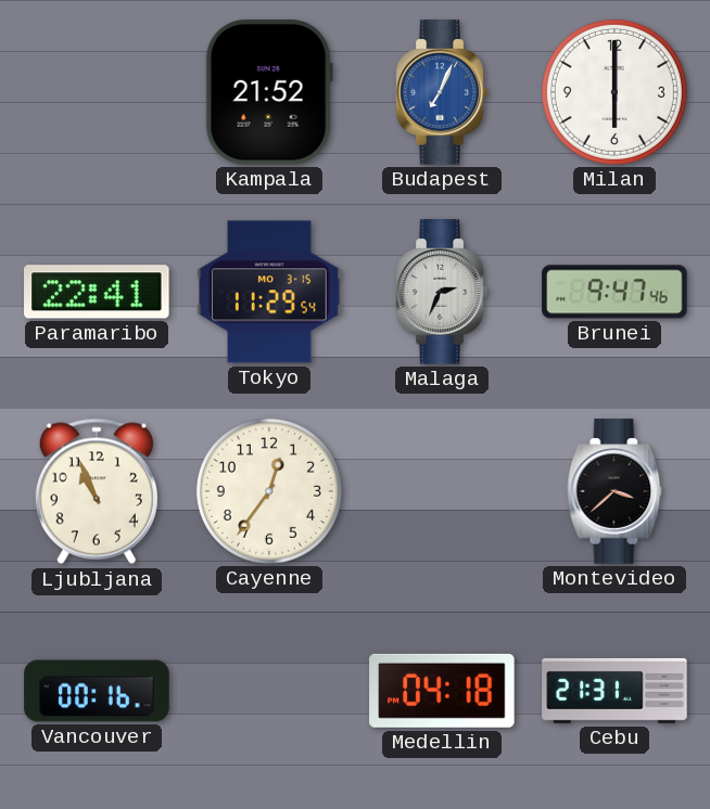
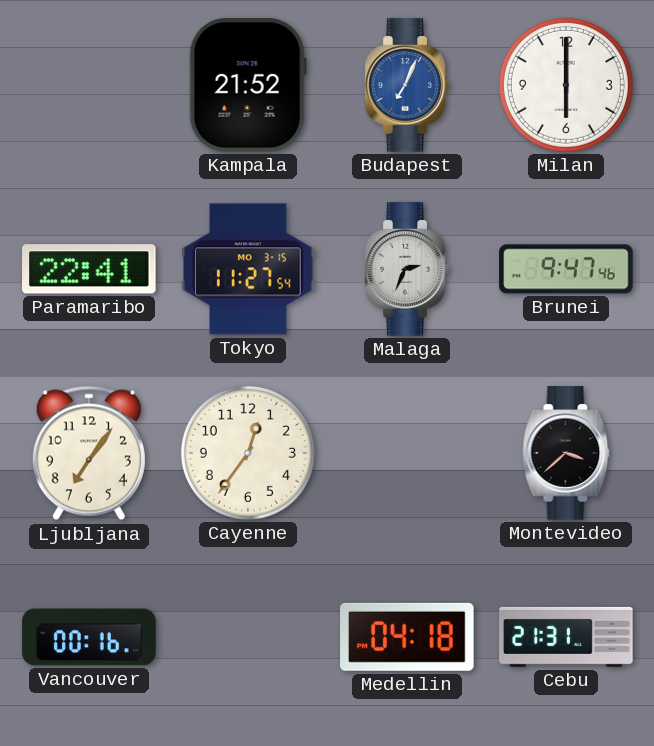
Tokyo: 11:29 -> 11:27
Ljubljana: 10:56 -> 7:06
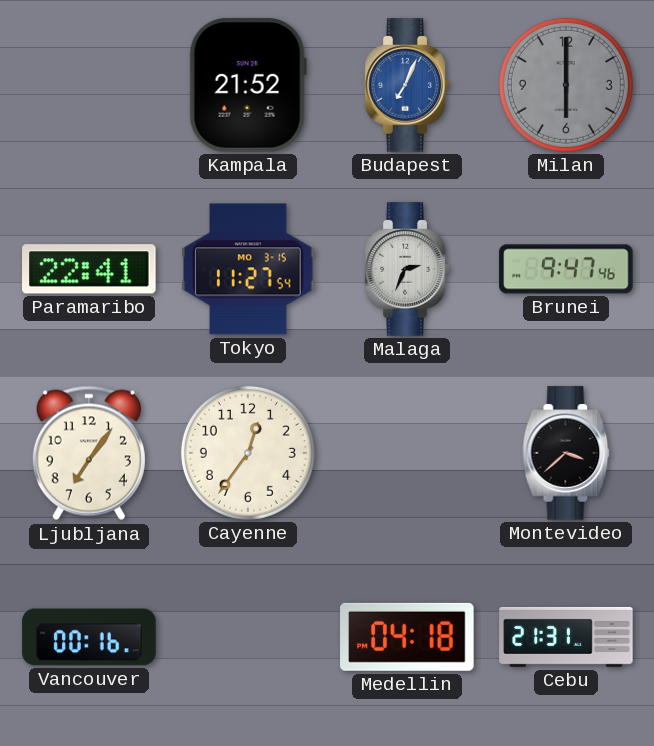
Milan dial: white -> grey
